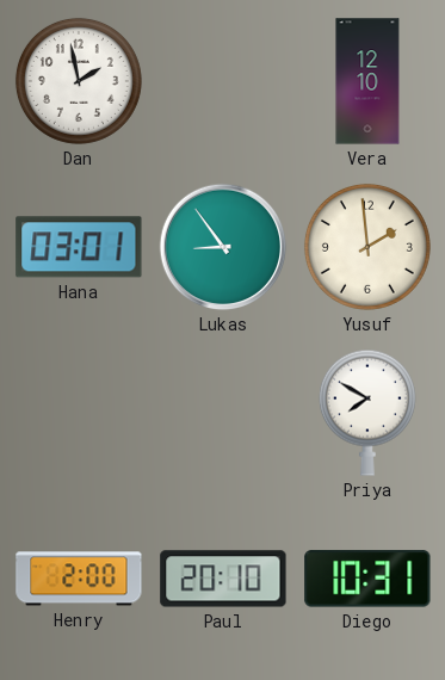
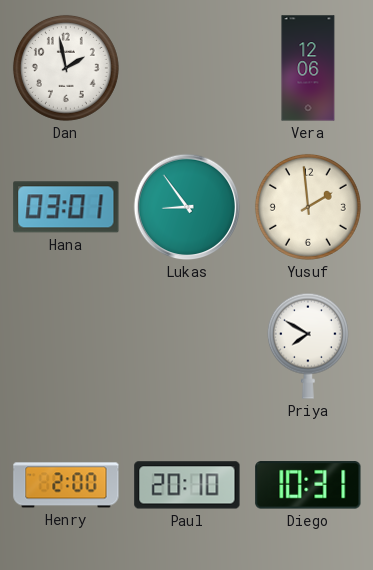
Vera: 12:10 -> 12:06
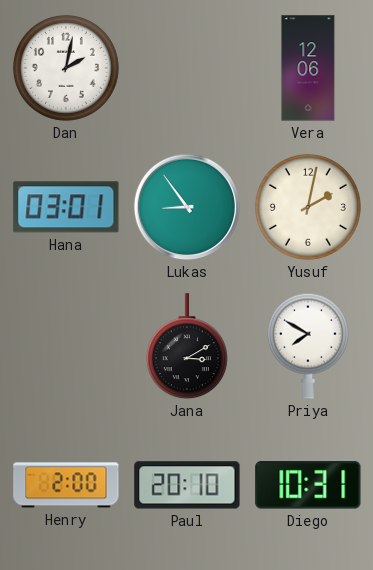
Dan: 1:58 -> 2:02
Yusuf: 1:59 -> 2:02
Jana: none -> 3:10
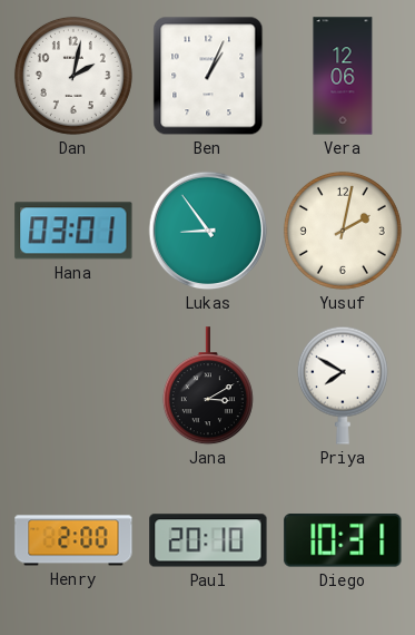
Ben: none -> 1:04
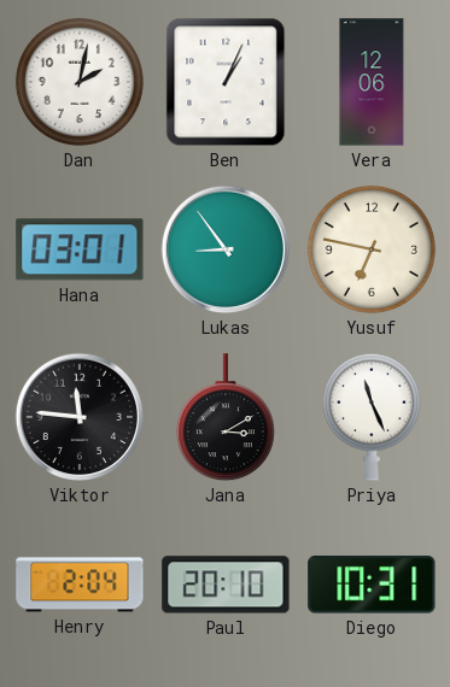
Yusuf: 2:02 -> 6:47
Viktor: none -> 11:46
Priya: 7:50 -> 11:26
Henry: 2:00 -> 2:04
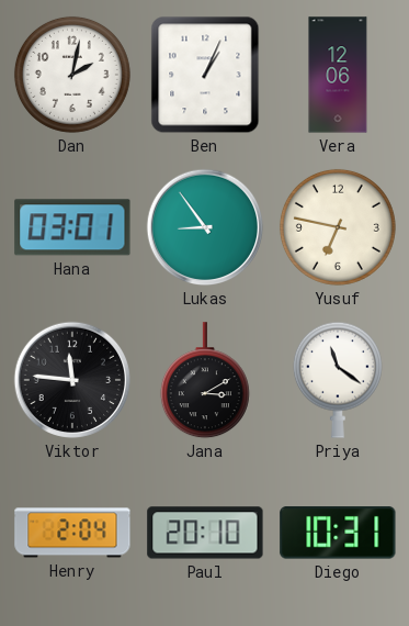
Priya: 11:26 -> 11:21
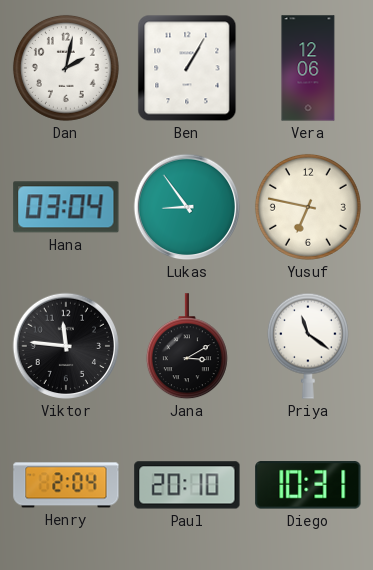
Ben: 1:04 -> 1:05
Hana: 03:01 -> 03:04
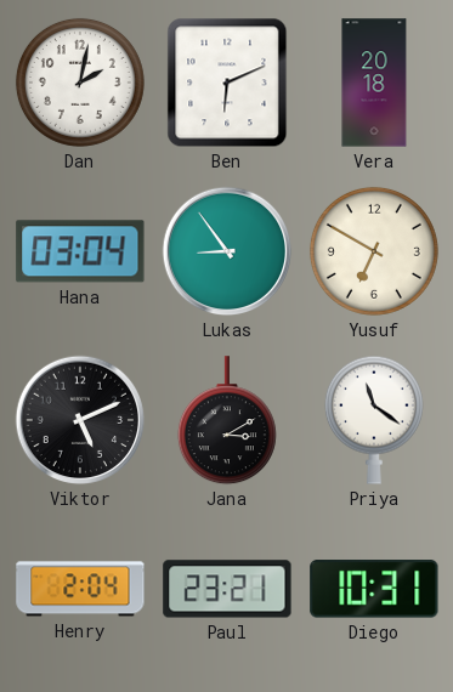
Ben: 1:05 -> 6:11
Vera: 12:06 -> 20:18
Yusuf: 6:47 -> 6:50
Viktor: 11:46 -> 5:11
Paul: 20:10 -> 23:21
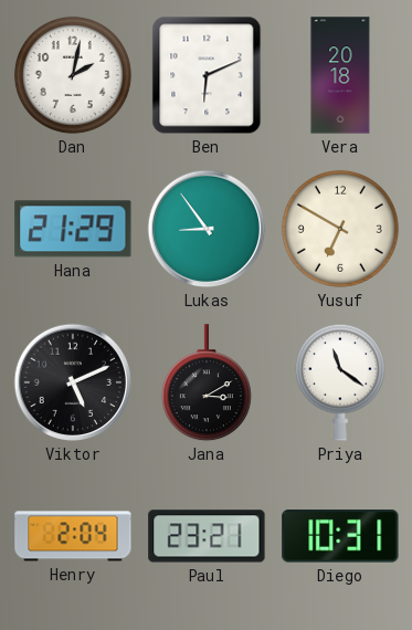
Hana: 03:04 -> 21:29
